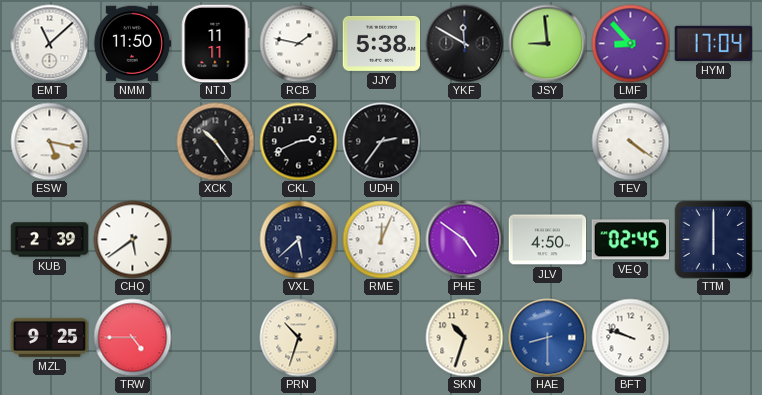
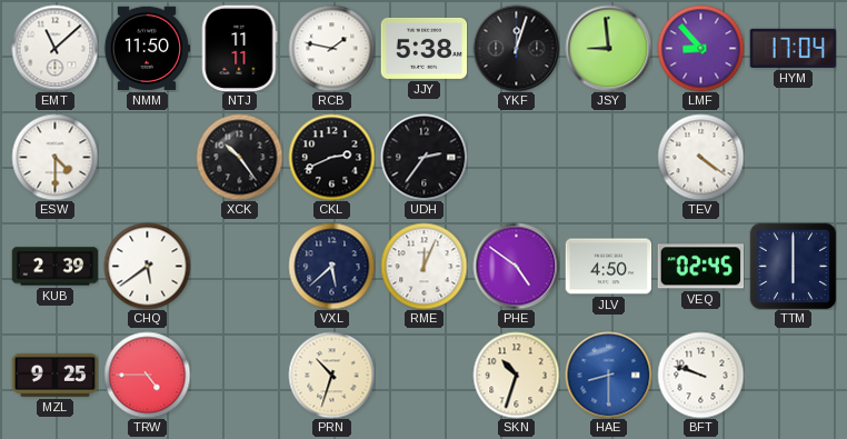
YKF: 11:50 -> 12:03
ESW: 5:17 -> 4:30
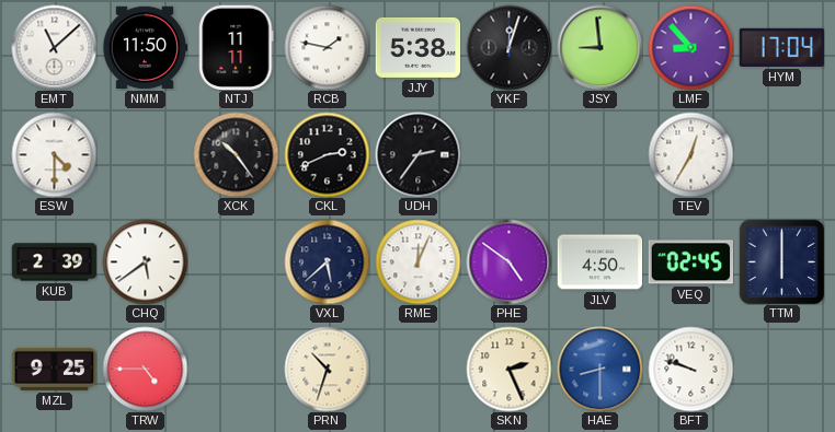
TEV: 4:21 -> 12:35
SKN: 10:33 -> 2:26
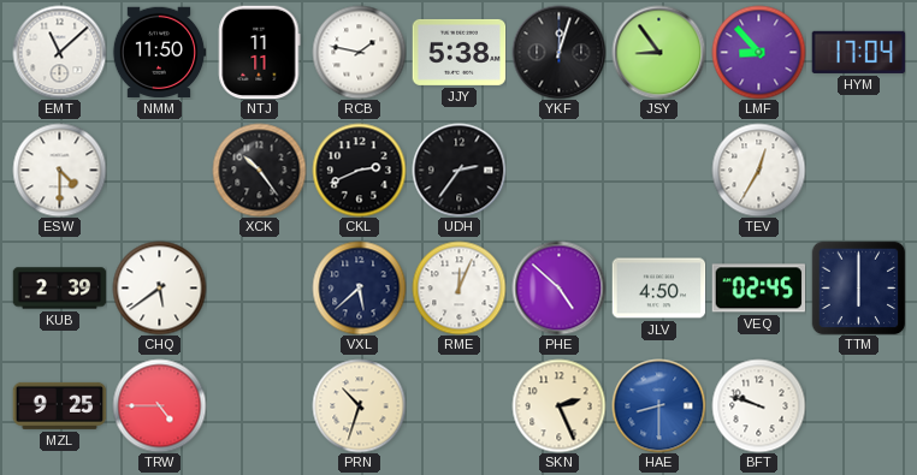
JSY: 8:59 -> 8:54
PHE: 4:51 -> 4:52
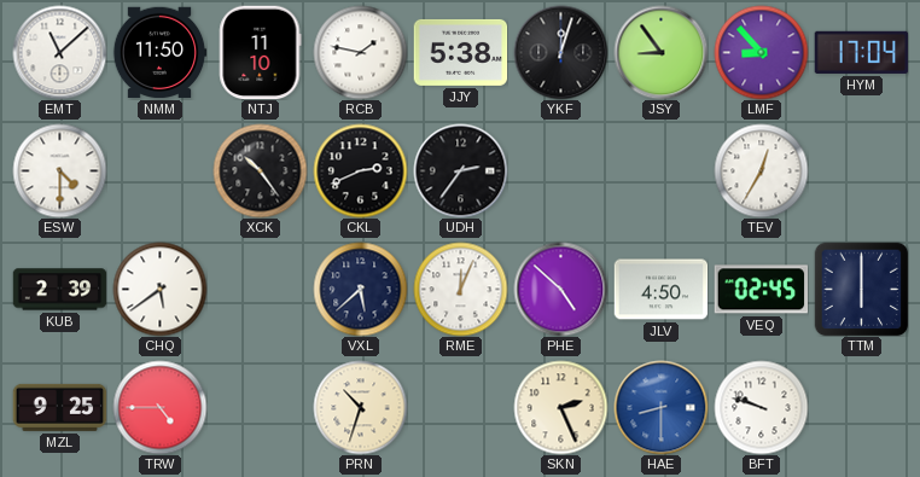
NTJ: 11:11 -> 11:10
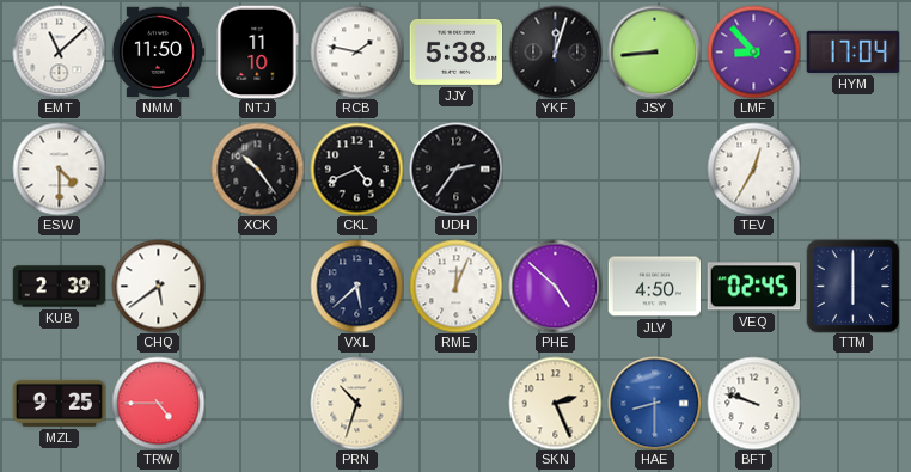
JSY: 8:54 -> 8:44
CKL: 2:41 -> 4:41
